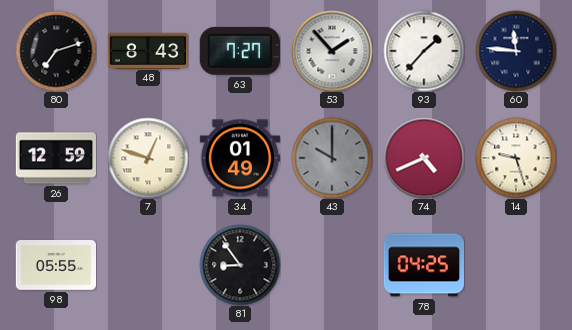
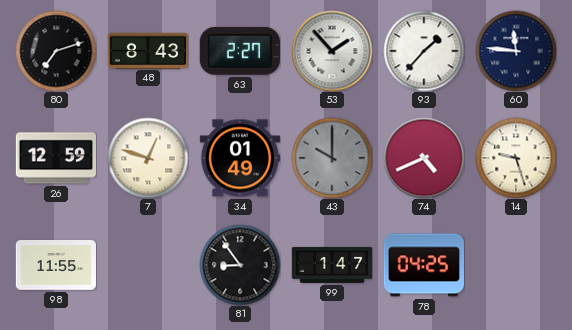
63: 7:27 -> 2:27
98: 05:55 -> 11:55
99: none -> 1:47
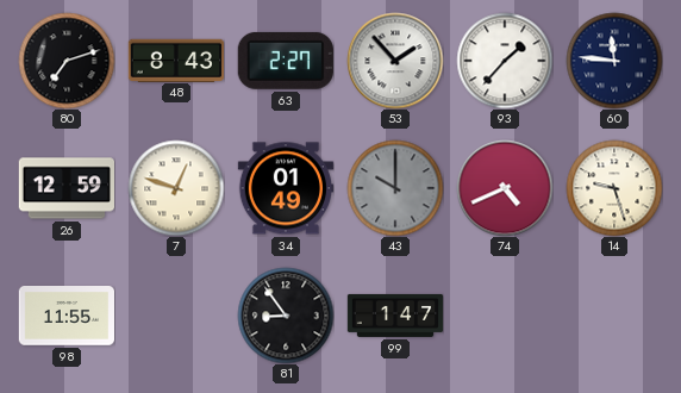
78: 04:25 -> none
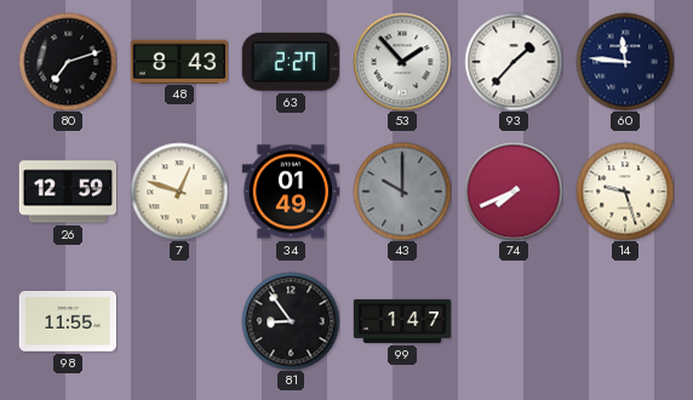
74: 4:41 -> 7:41
